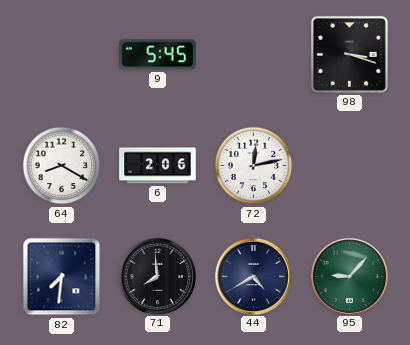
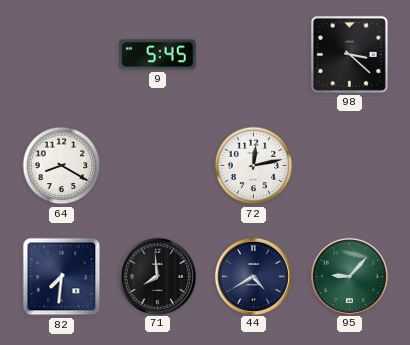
98: 3:18 -> 3:22
6: 2:06 -> none
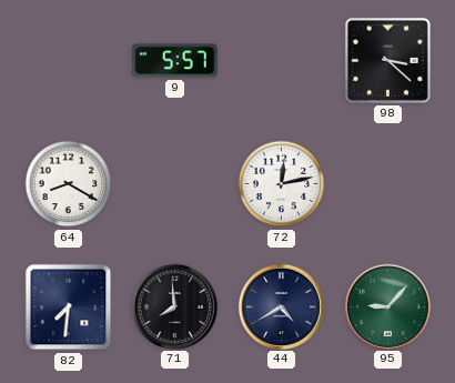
9: 5:45 -> 5:57
